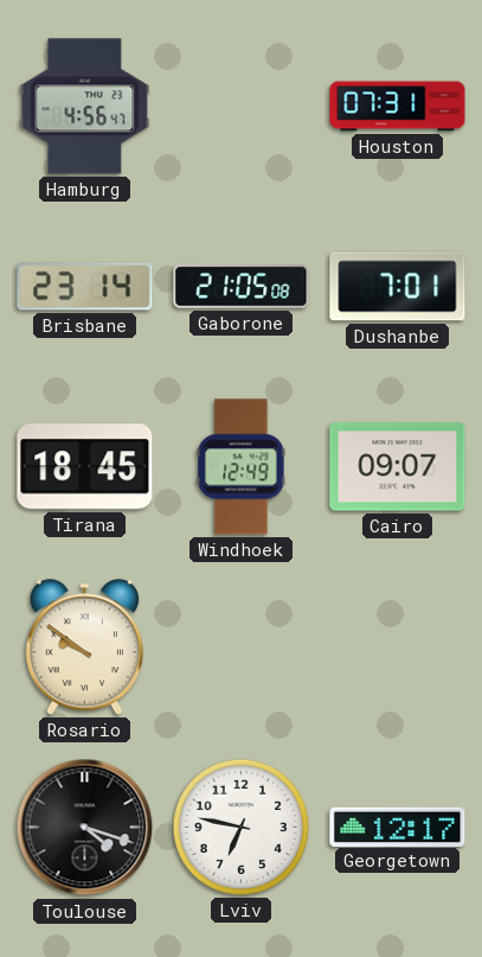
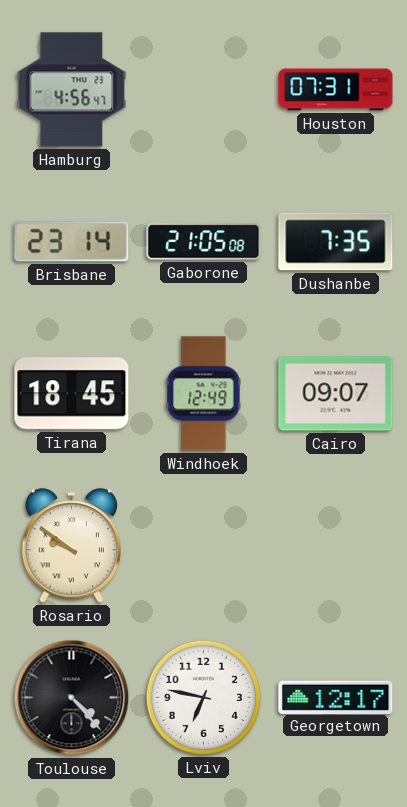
Dushanbe: 7:01 -> 7:35
Toulouse: 4:18 -> 4:23
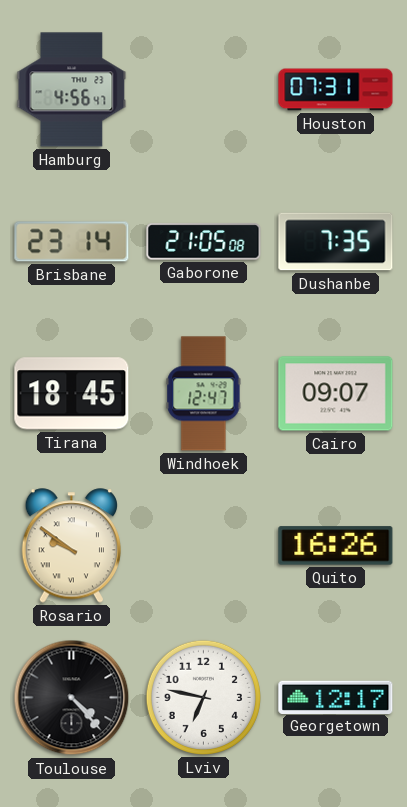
Windhoek: 12:49 -> 12:47
Quito: none -> 16:26
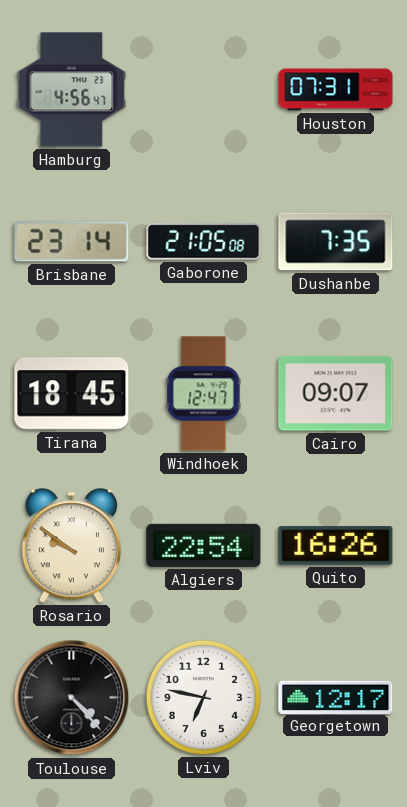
Algiers: none -> 22:54
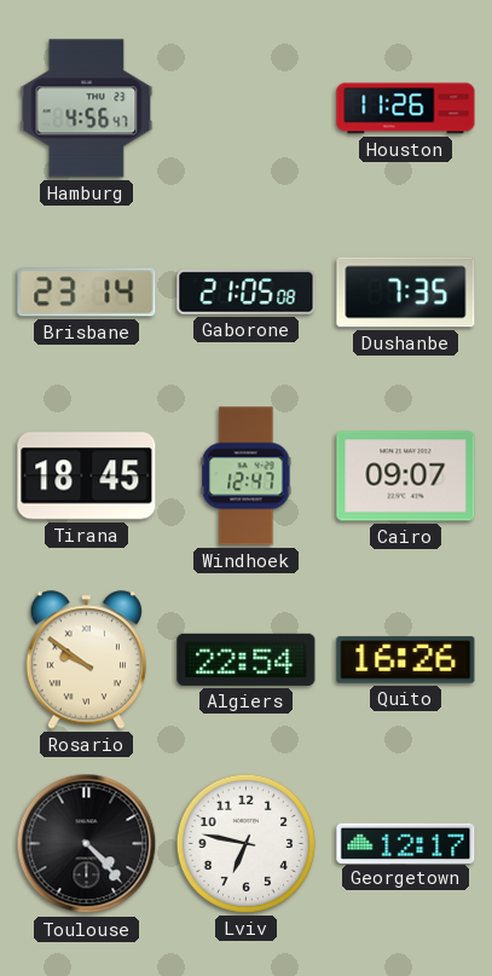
Houston: 07:31 -> 11:26
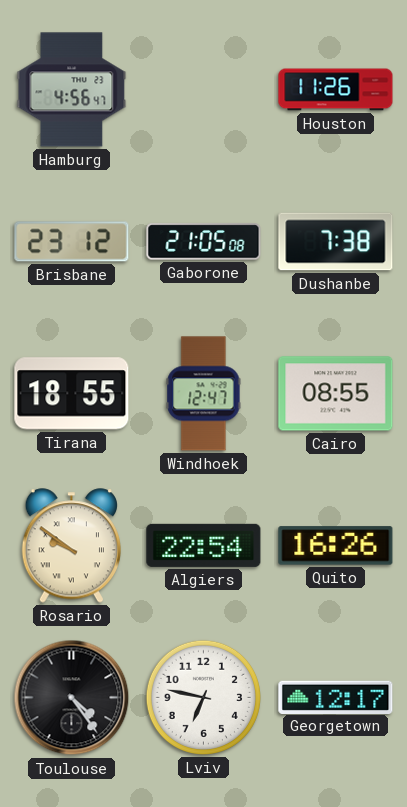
Brisbane: 23:14 -> 23:12
Dushanbe: 7:35 -> 7:38
Tirana: 18:45 -> 18:55
Cairo: 09:07 -> 08:55
Toulouse: 4:23 -> 4:24
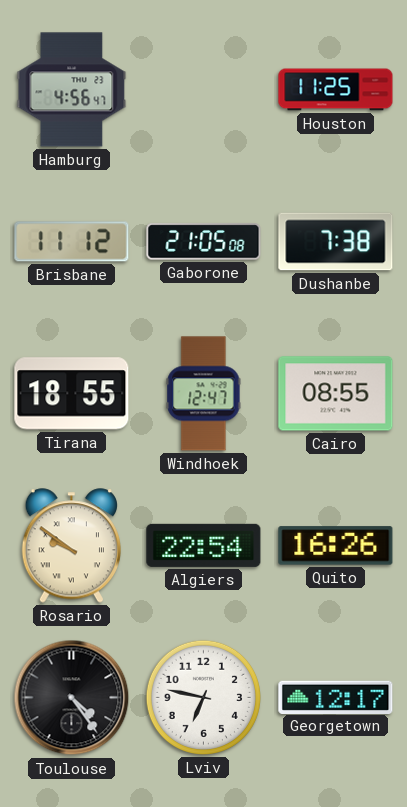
Houston: 11:26 -> 11:25
Brisbane: 23:12 -> 11:12
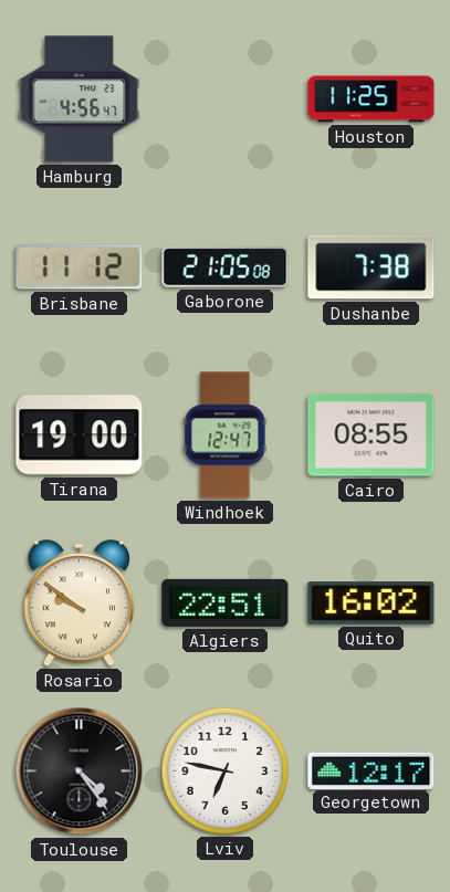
Tirana: 18:55 -> 19:00
Algiers: 22:54 -> 22:51
Quito: 16:26 -> 16:02
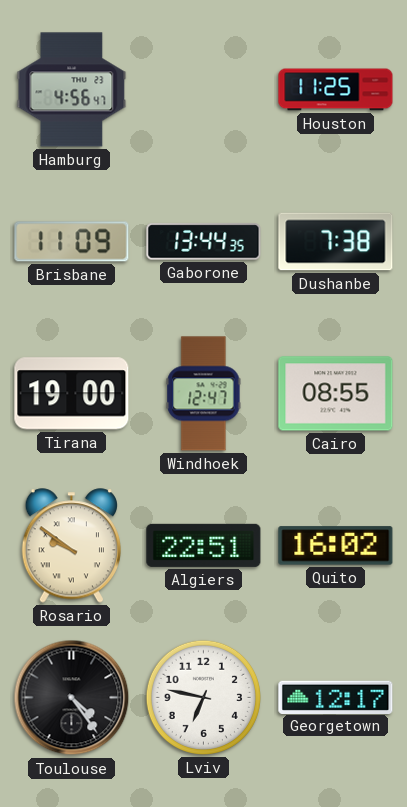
Brisbane: 11:12 -> 11:09
Gaborone: 21:05 -> 13:44
